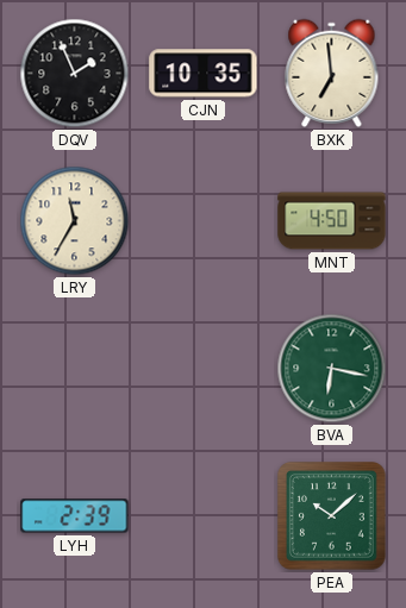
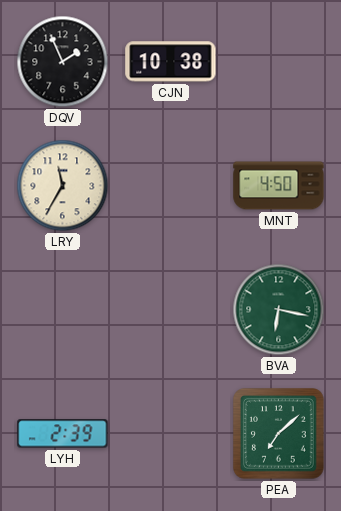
CJN: 10:35 -> 10:38
BXK: 6:59 -> none
PEA: 10:08 -> 7:08
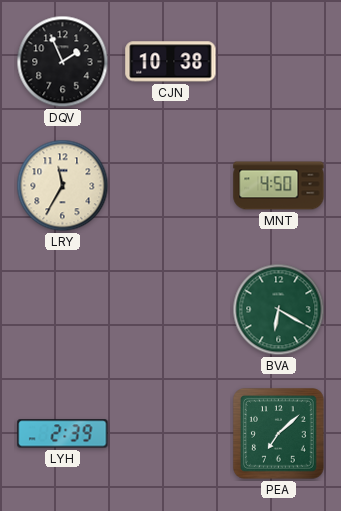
BVA: 6:17 -> 6:20
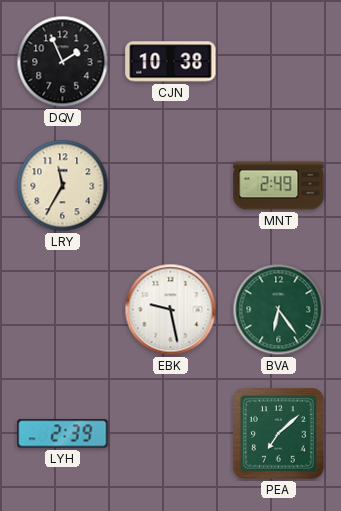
MNT: 4:50 -> 2:49
EBK: none -> 9:28
BVA: 6:20 -> 6:24
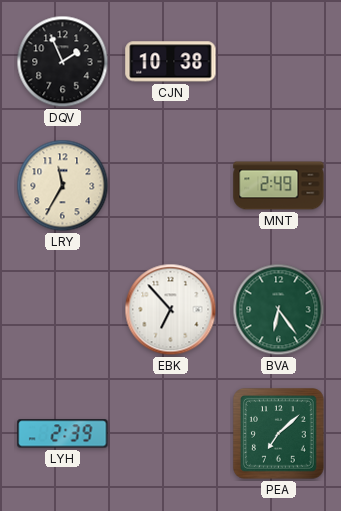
EBK: 9:28 -> 6:53
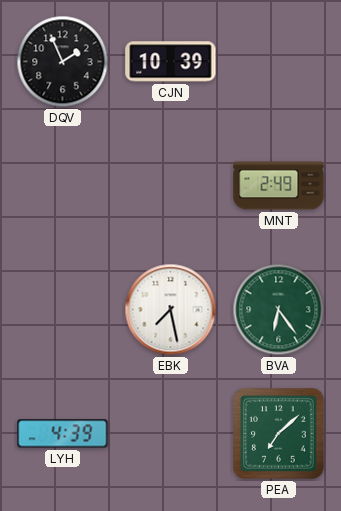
CJN: 10:38 -> 10:39
LRY: 11:35 -> none
EBK: 6:53 -> 7:28
LYH: 2:39 -> 4:39
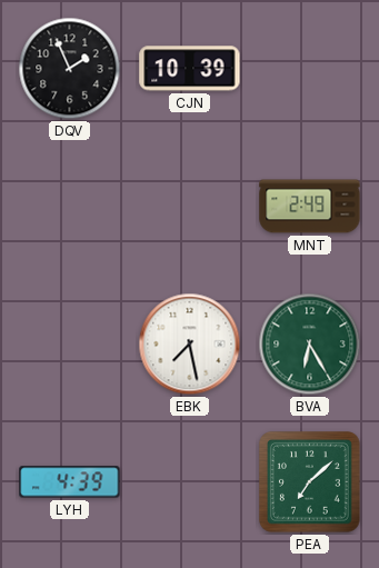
BVA: 6:24 -> 6:25
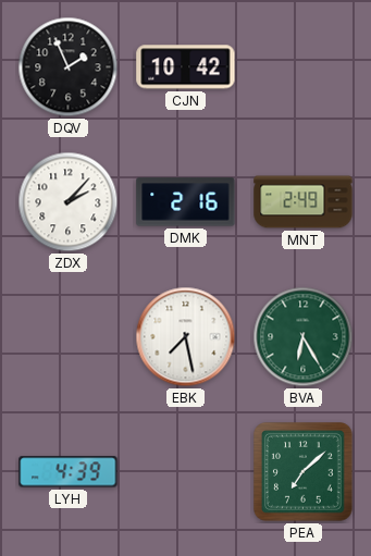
CJN: 10:39 -> 10:42
ZDX: none -> 2:07
DMK: none -> 2:16
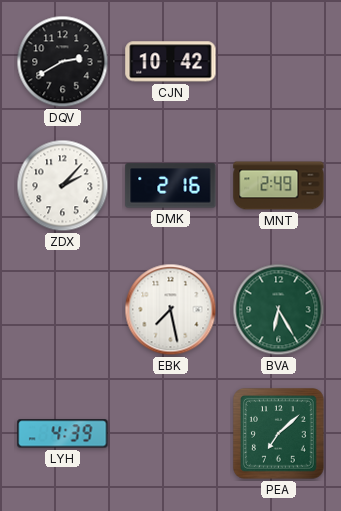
DQV: 1:56 -> 2:40
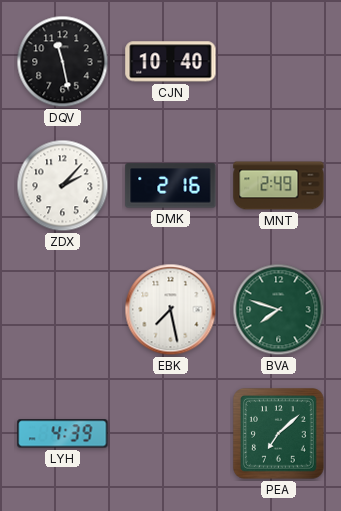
DQV: 2:40 -> 11:28
CJN: 10:42 -> 10:40
BVA: 6:25 -> 7:48
